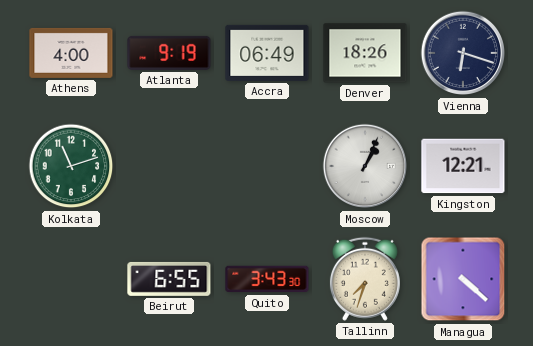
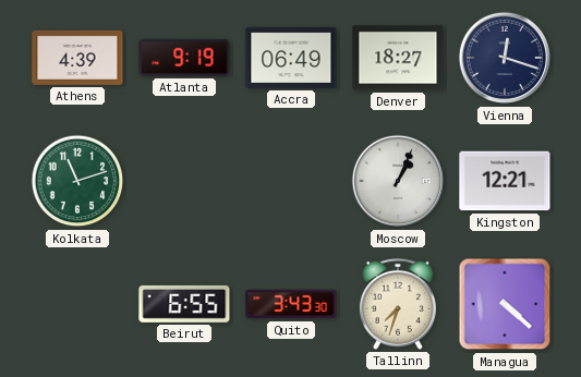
Athens: 4:00 -> 4:39
Denver: 18:26 -> 18:27
Vienna: 6:18 -> 12:18
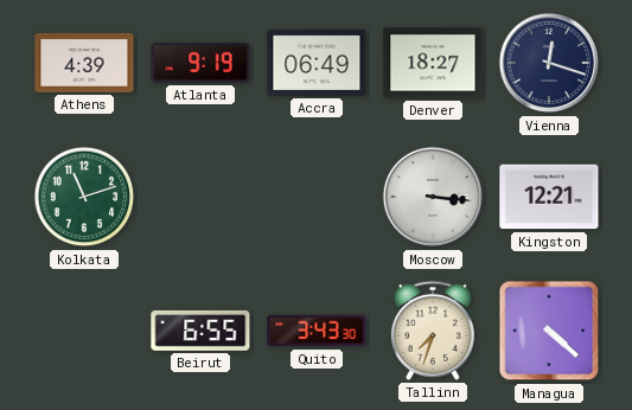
Moscow: 1:04 -> 3:16
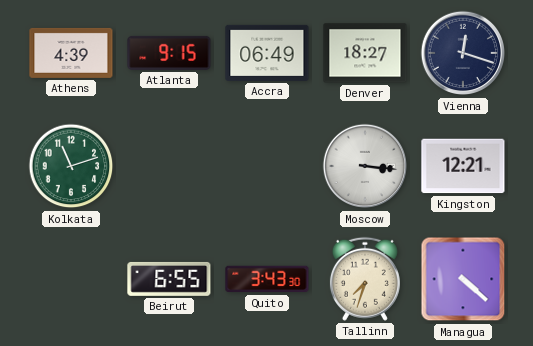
Atlanta: 9:19 -> 9:15
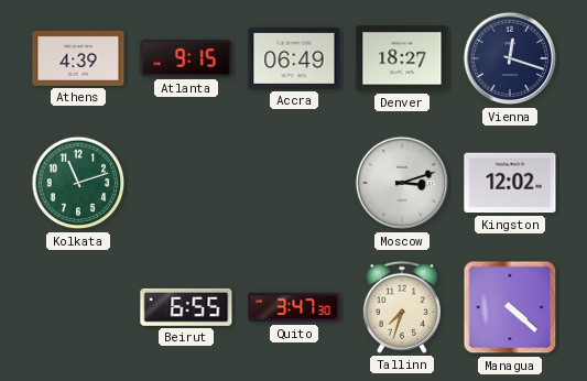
Moscow: 3:16 -> 3:12
Kingston: 12:21 -> 12:02
Quito: 3:43 -> 3:47
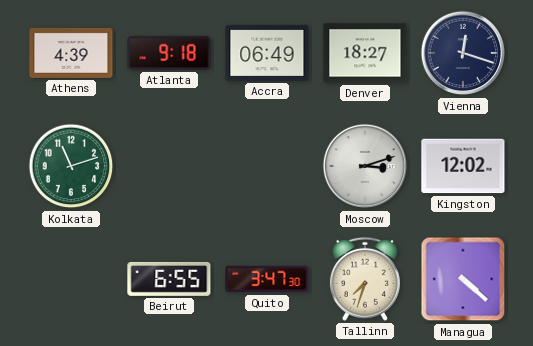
Atlanta: 9:15 -> 9:18
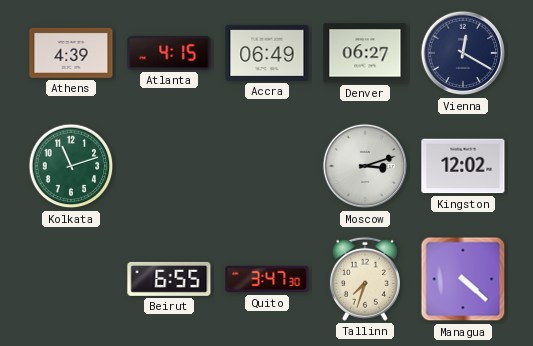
Atlanta: 9:18 -> 4:15
Denver: 18:27 -> 06:27
Vienna: 12:18 -> 12:20
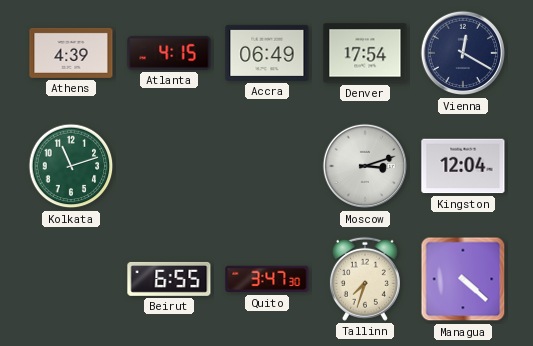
Denver: 06:27 -> 17:54
Kingston: 12:02 -> 12:04
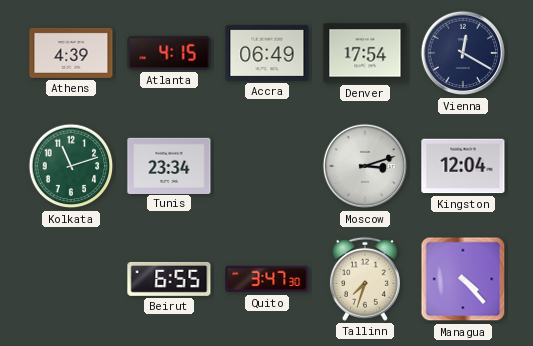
Tunis: none -> 23:34
Managua: 4:22 -> 4:23
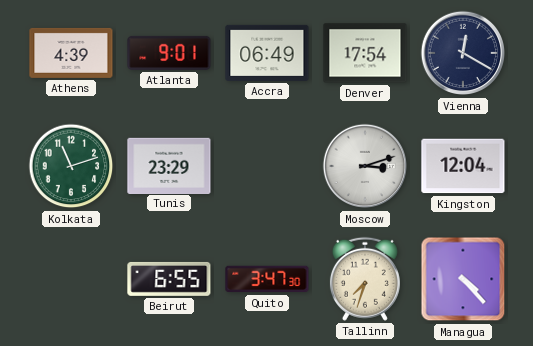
Atlanta: 4:15 -> 9:01
Tunis: 23:34 -> 23:29
